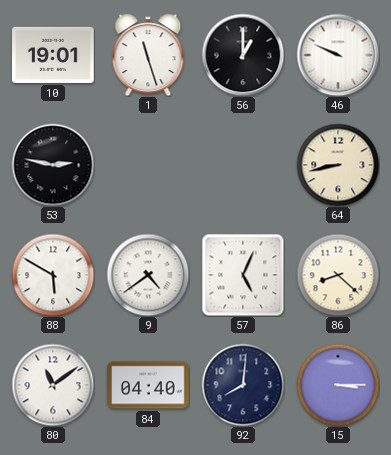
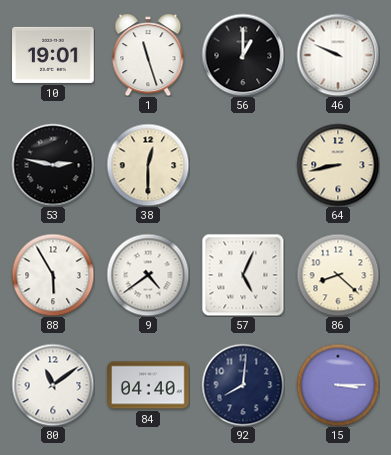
38: none -> 12:30
88: 5:50 -> 5:55
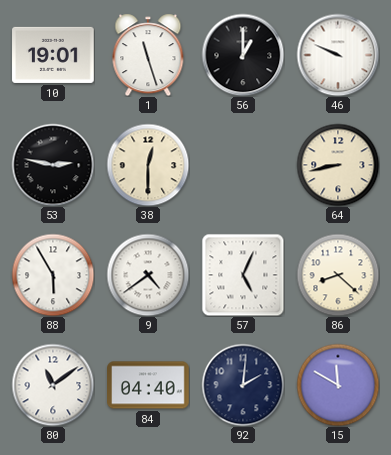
92: 8:01 -> 2:01
15: 3:15 -> 11:50
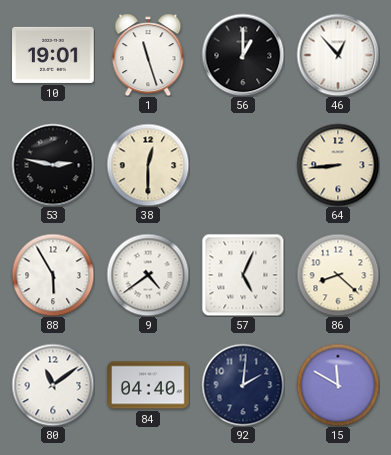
46: 9:49 -> 12:53
64: 8:43 -> 8:44
